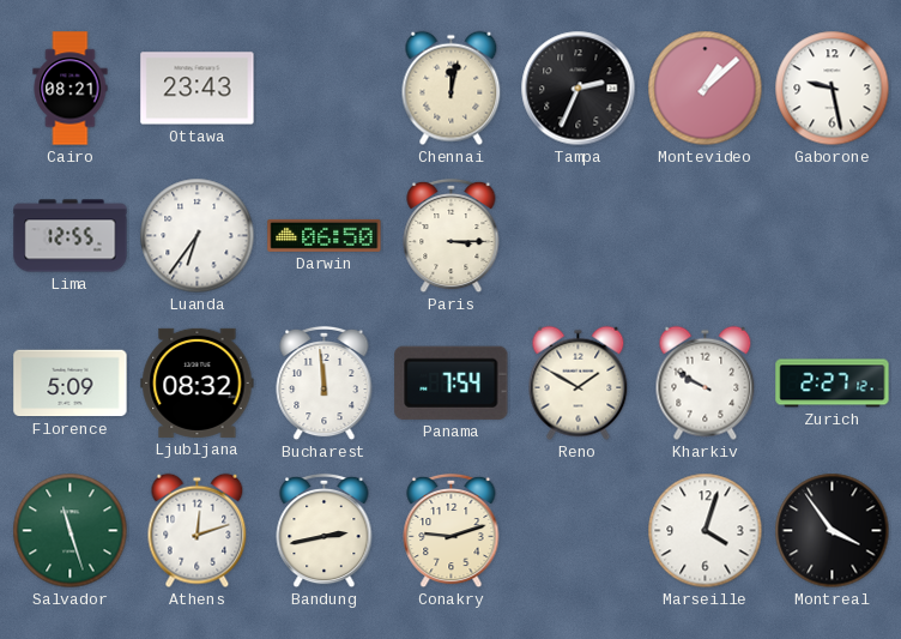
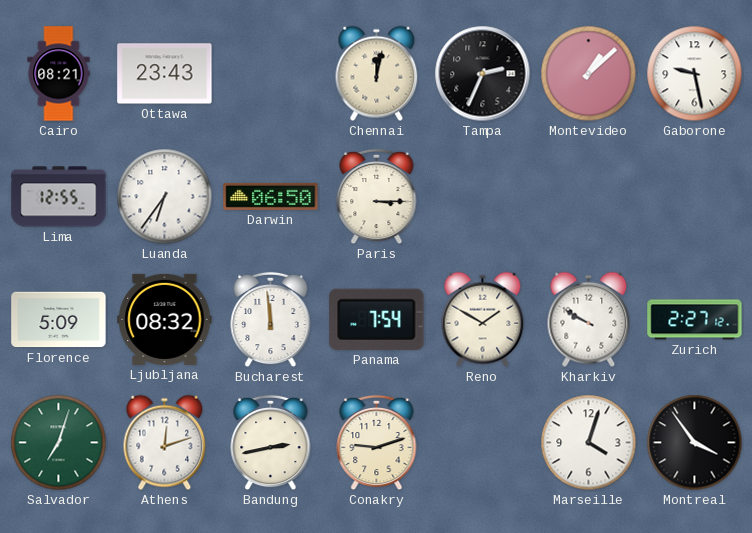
Salvador: 11:27 -> 7:03
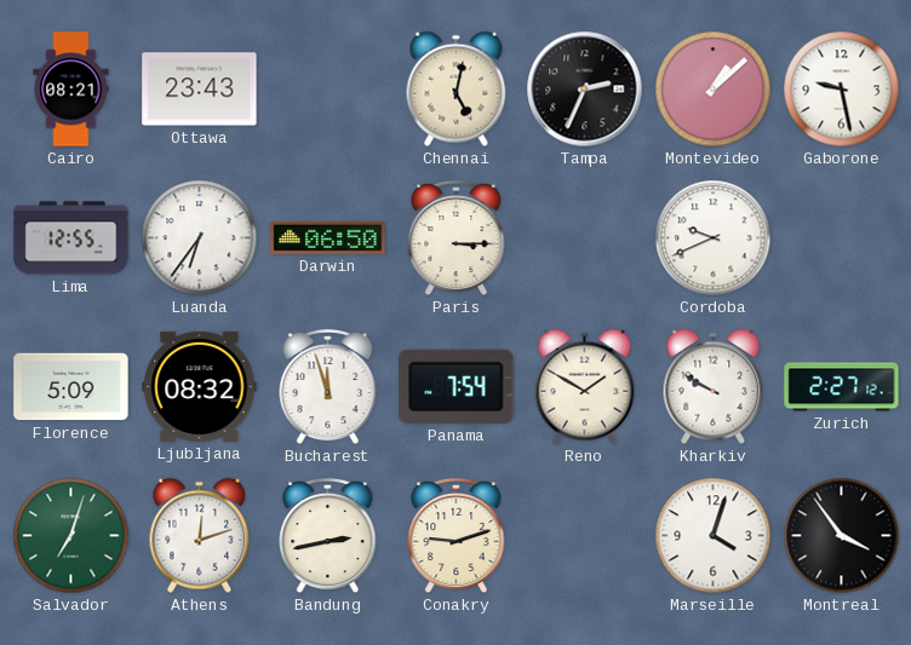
Chennai: 12:02 -> 5:02
Cordoba: none -> 9:41
Bucharest: 11:59 -> 11:57
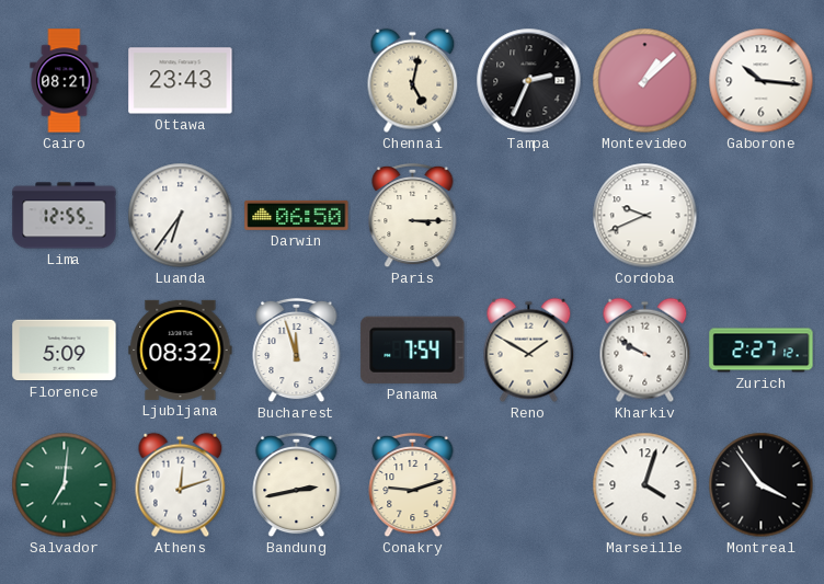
Gaborone: 9:28 -> 10:16
Salvador: 7:03 -> 7:01
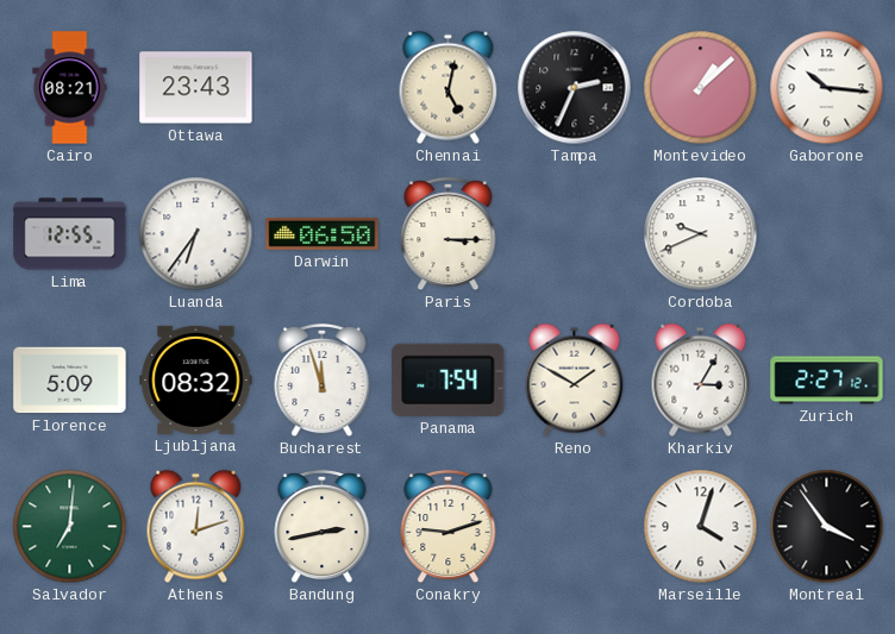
Kharkiv: 9:50 -> 3:05
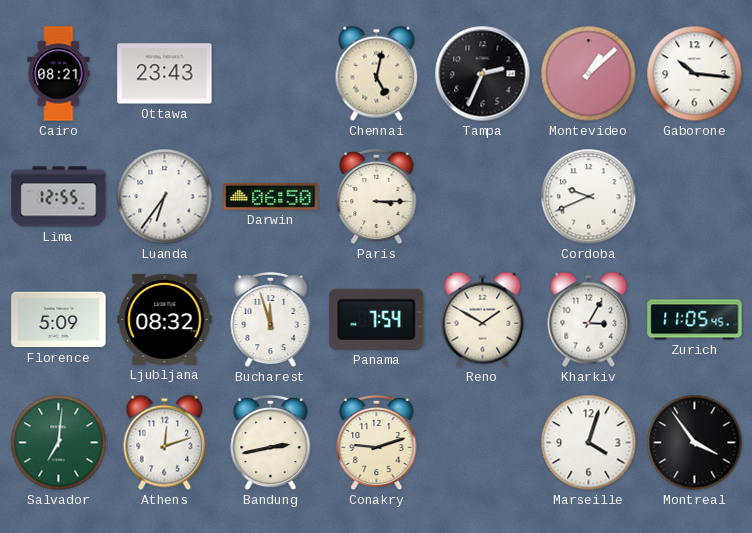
Zurich: 2:27 -> 11:05
